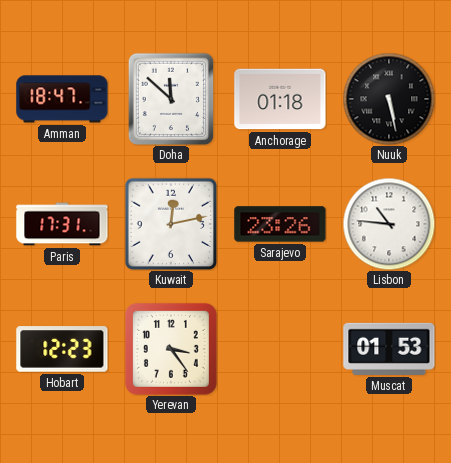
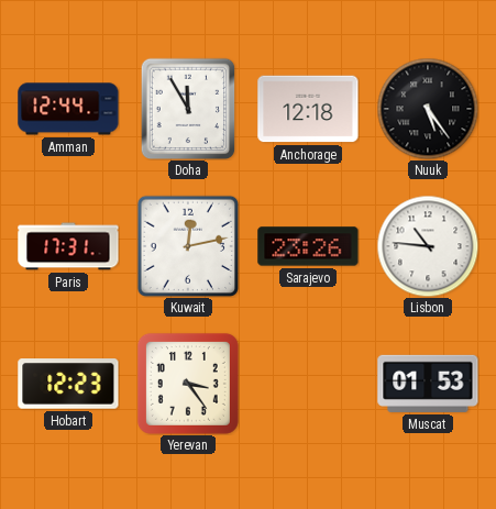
Amman: 18:47 -> 12:44
Doha: 11:52 -> 11:55
Anchorage: 01:18 -> 12:18
Nuuk: 5:28 -> 5:24
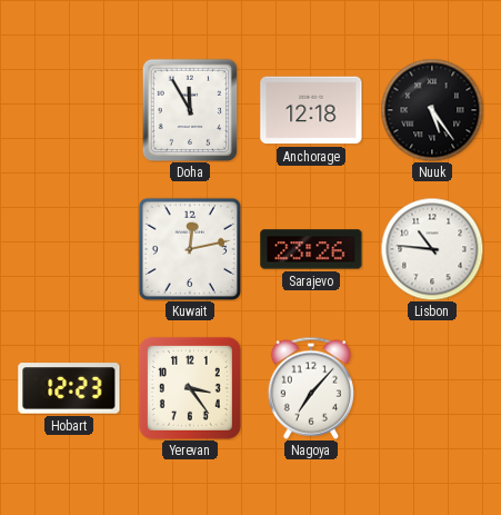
Amman: 12:44 -> none
Paris: 17:31 -> none
Nagoya: none -> 7:07
Muscat: 01:53 -> none
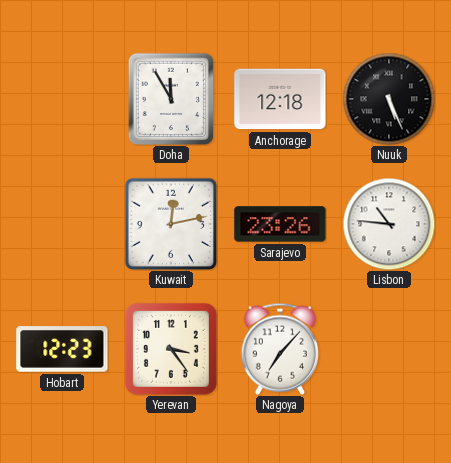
Nuuk: 5:24 -> 5:26
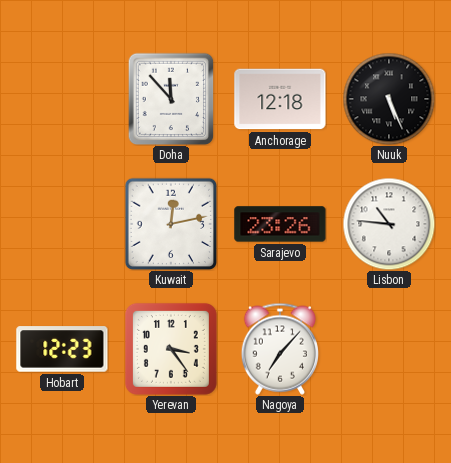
Doha: 11:55 -> 11:53
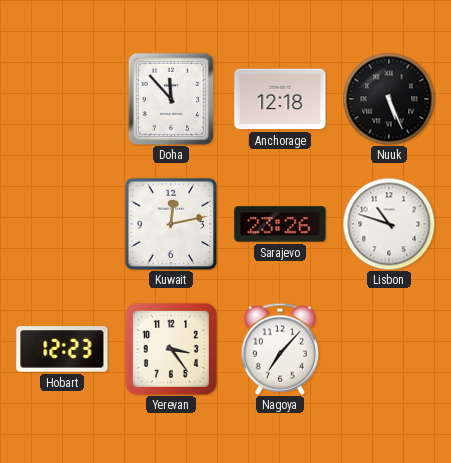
Lisbon: 10:46 -> 10:48
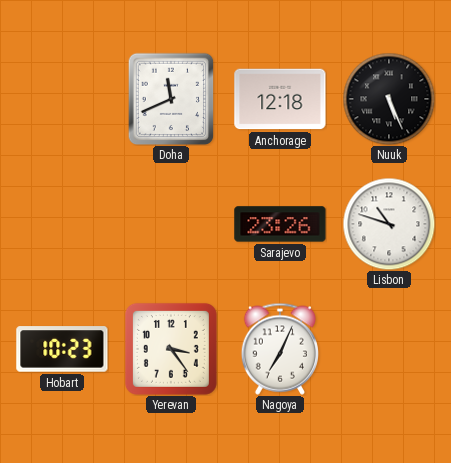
Doha: 11:53 -> 11:41
Kuwait: 12:13 -> none
Hobart: 12:23 -> 10:23
Nagoya: 7:07 -> 7:04
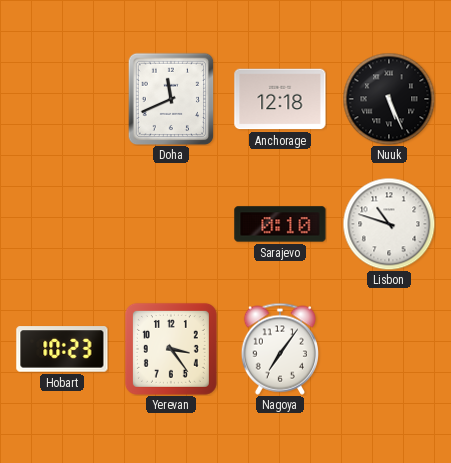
Sarajevo: 23:26 -> 0:10
Nagoya: 7:04 -> 7:06
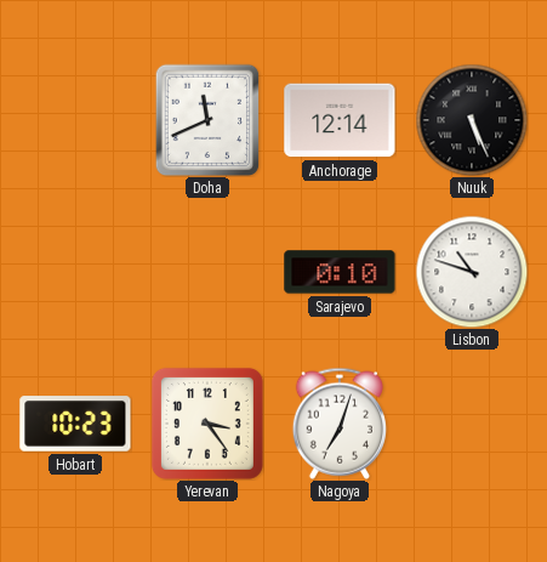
Anchorage: 12:18 -> 12:14
Nagoya: 7:06 -> 7:03
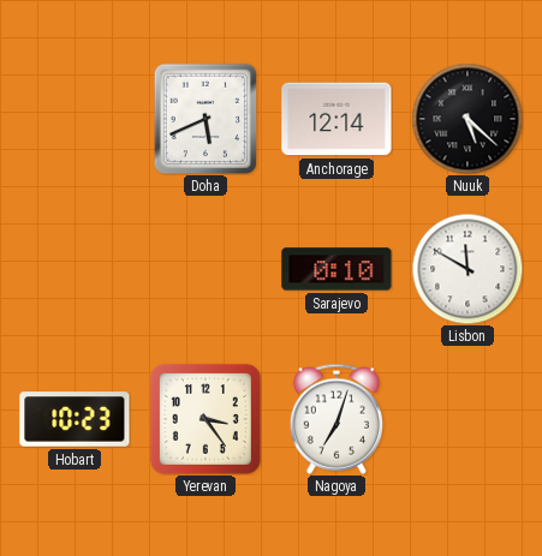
Doha: 11:41 -> 5:41
Nuuk: 5:26 -> 5:22
Lisbon: 10:48 -> 11:50
